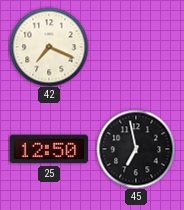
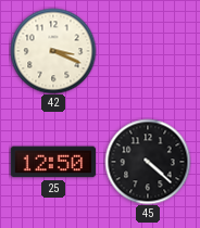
42: 7:19 -> 3:19
45: 6:58 -> 4:22
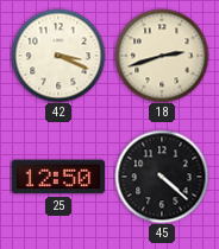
18: none -> 2:42
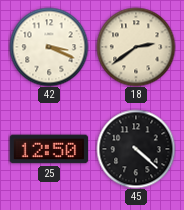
18: 2:42 -> 2:39
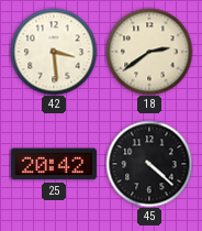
42: 3:19 -> 3:29
25: 12:50 -> 20:42
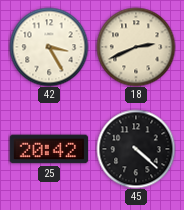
42: 3:29 -> 3:25
18: 2:39 -> 2:41
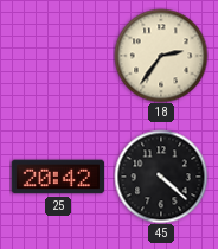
42: 3:25 -> none
18: 2:41 -> 2:36
